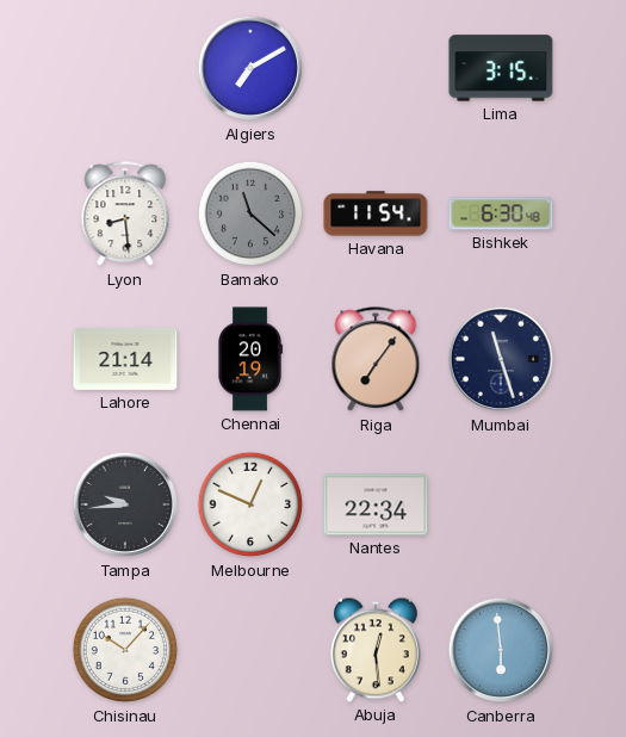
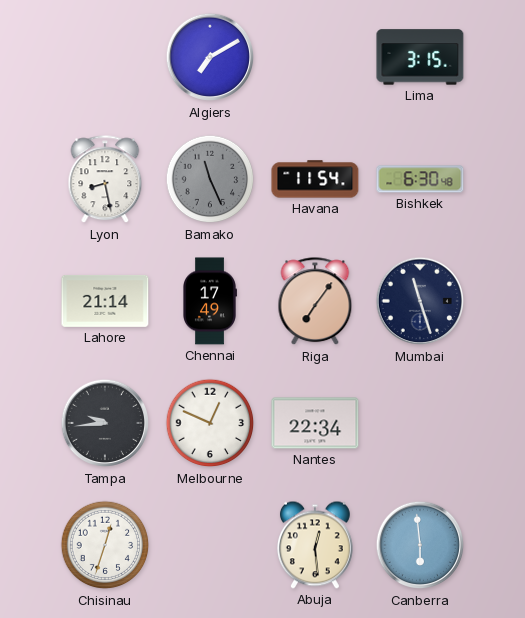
Lyon: 8:29 -> 8:28
Bamako: 11:22 -> 11:26
Chennai: 20:19 -> 17:49
Chisinau: 10:07 -> 12:33
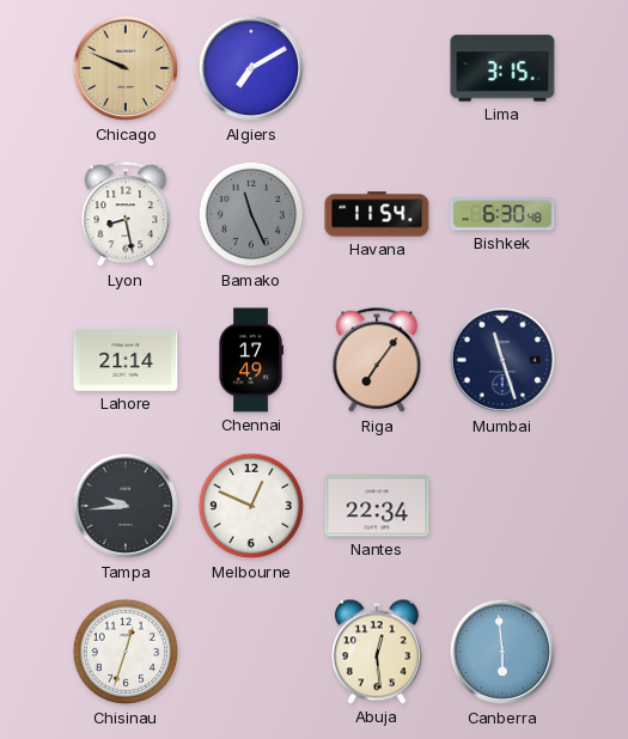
Chicago: none -> 9:49
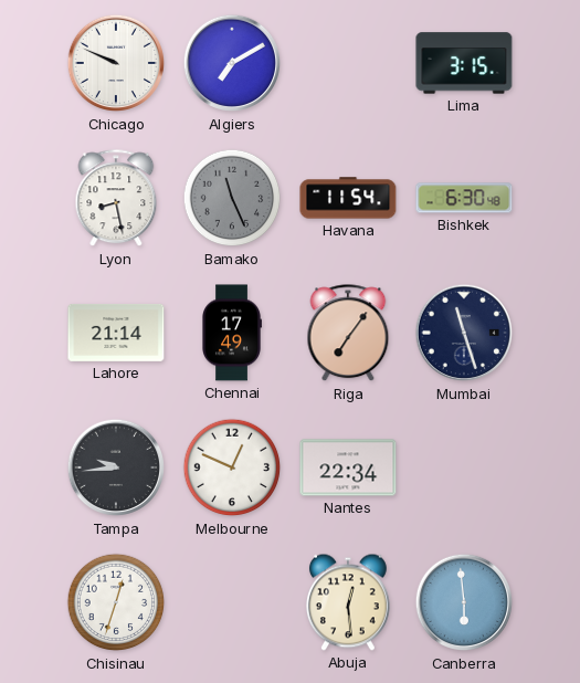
Chicago dial: champagne -> white
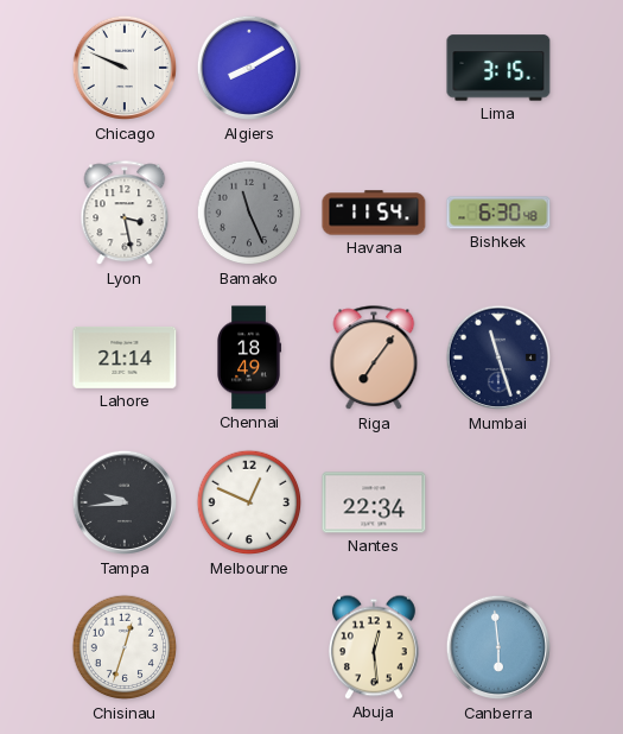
Algiers: 7:10 -> 8:10
Lyon: 8:28 -> 3:28
Chennai: 17:49 -> 18:49
